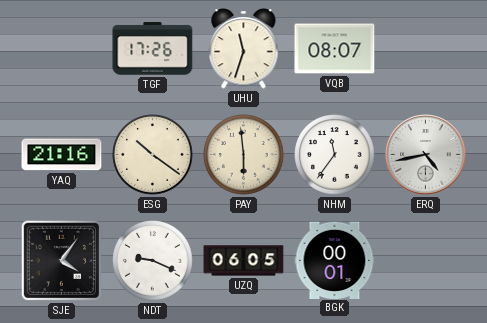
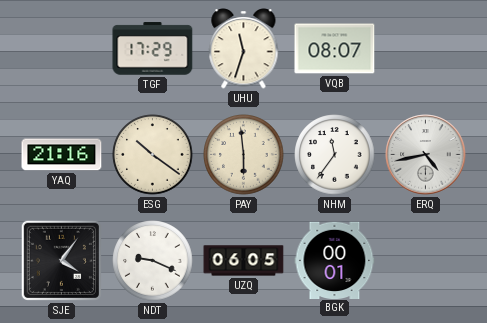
TGF: 17:26 -> 17:29
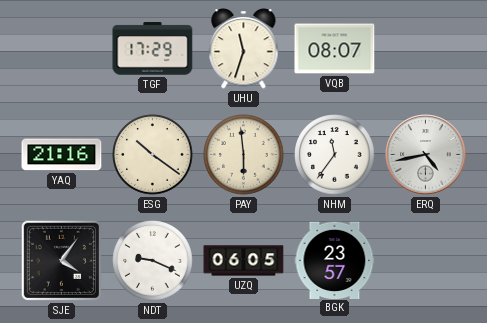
BGK: 00:01 -> 23:57
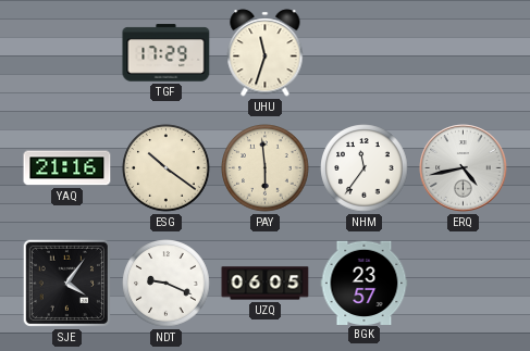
VQB: 08:07 -> none
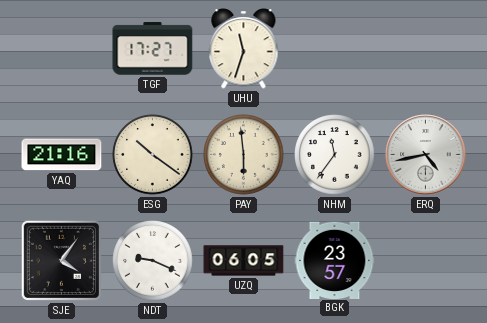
TGF: 17:29 -> 17:27
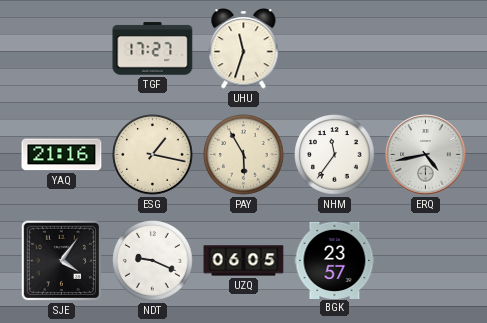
ESG: 10:21 -> 1:17
PAY: 5:59 -> 5:55
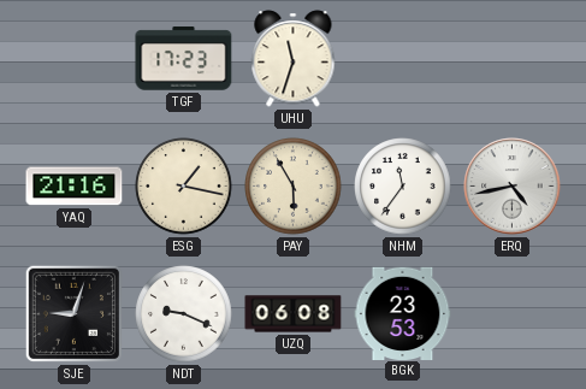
TGF: 17:27 -> 17:23
SJE: 4:06 -> 9:03
UZQ: 06:05 -> 06:08
BGK: 23:57 -> 23:53
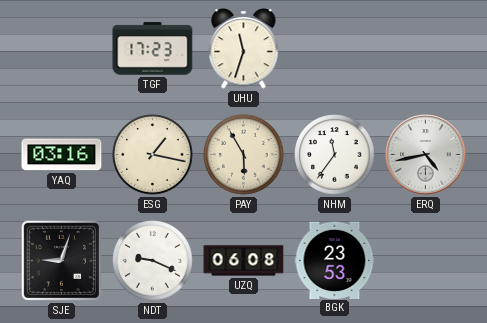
YAQ: 21:16 -> 03:16
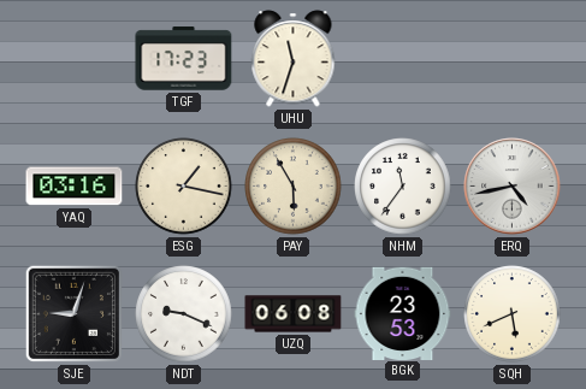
SQH: none -> 5:41
